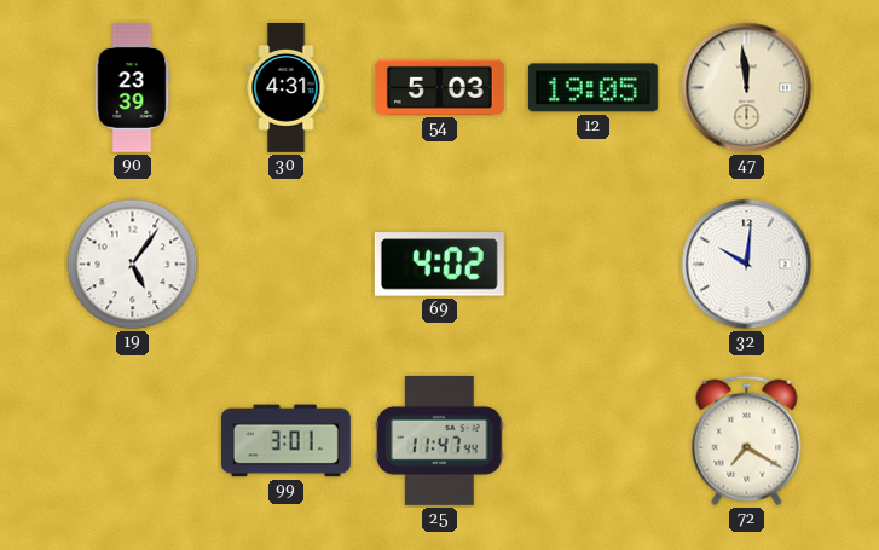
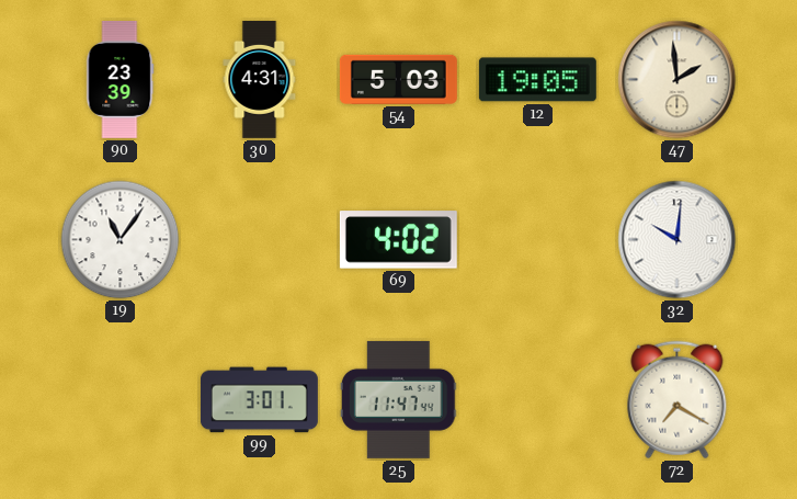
47: 11:59 -> 1:59
19: 5:06 -> 11:06
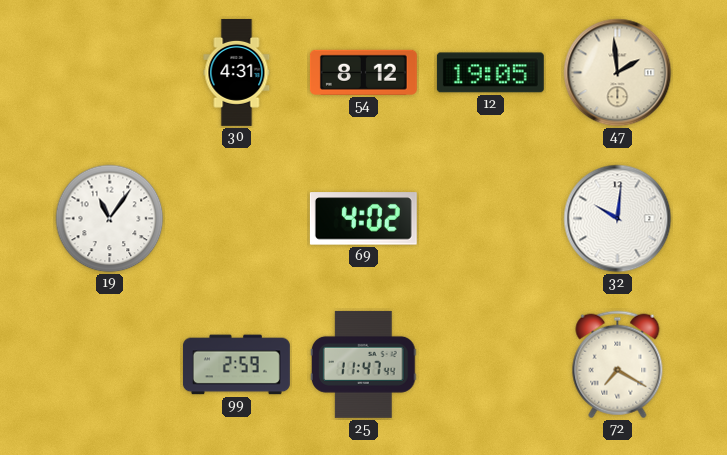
90: 23:39 -> none
54: 5:03 -> 8:12
99: 3:01 -> 2:59
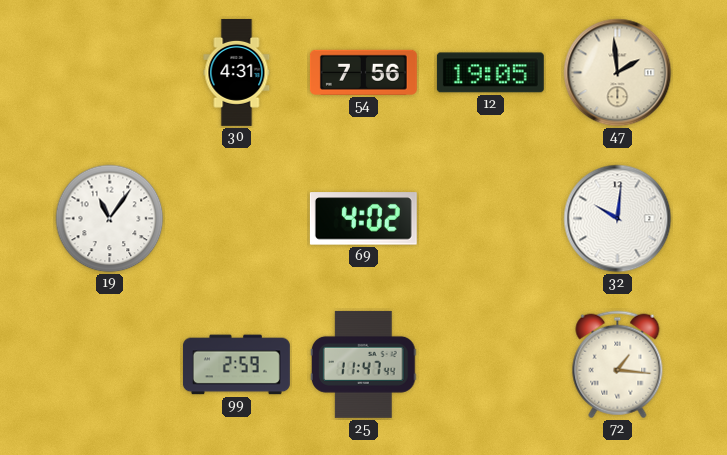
54: 8:12 -> 7:56
72: 7:20 -> 1:16
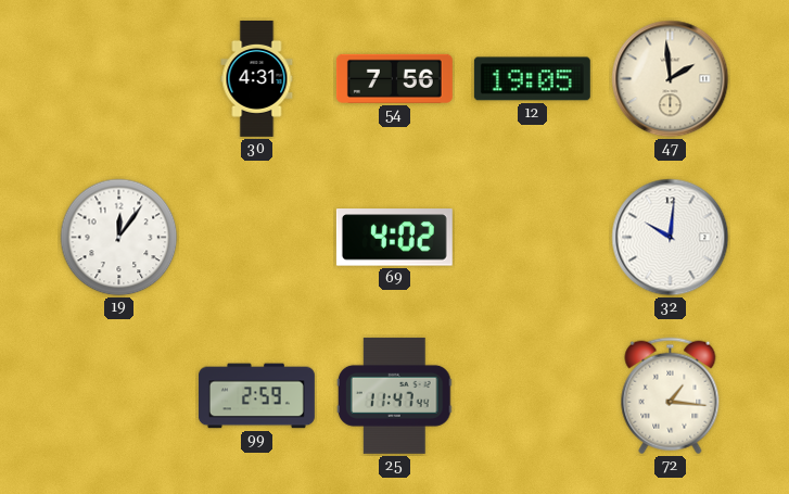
19: 11:06 -> 12:06
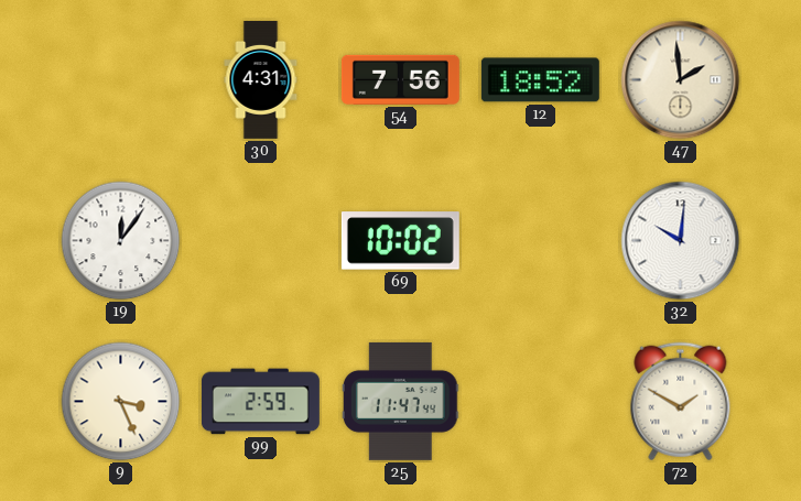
12: 19:05 -> 18:52
69: 4:02 -> 10:02
9: none -> 3:26
72: 1:16 -> 1:50
